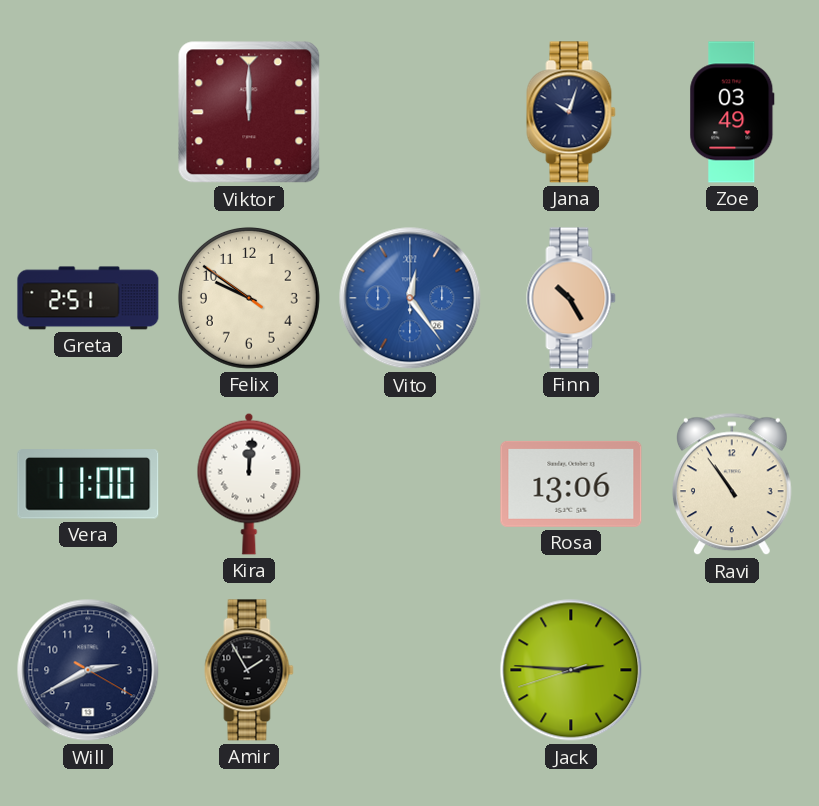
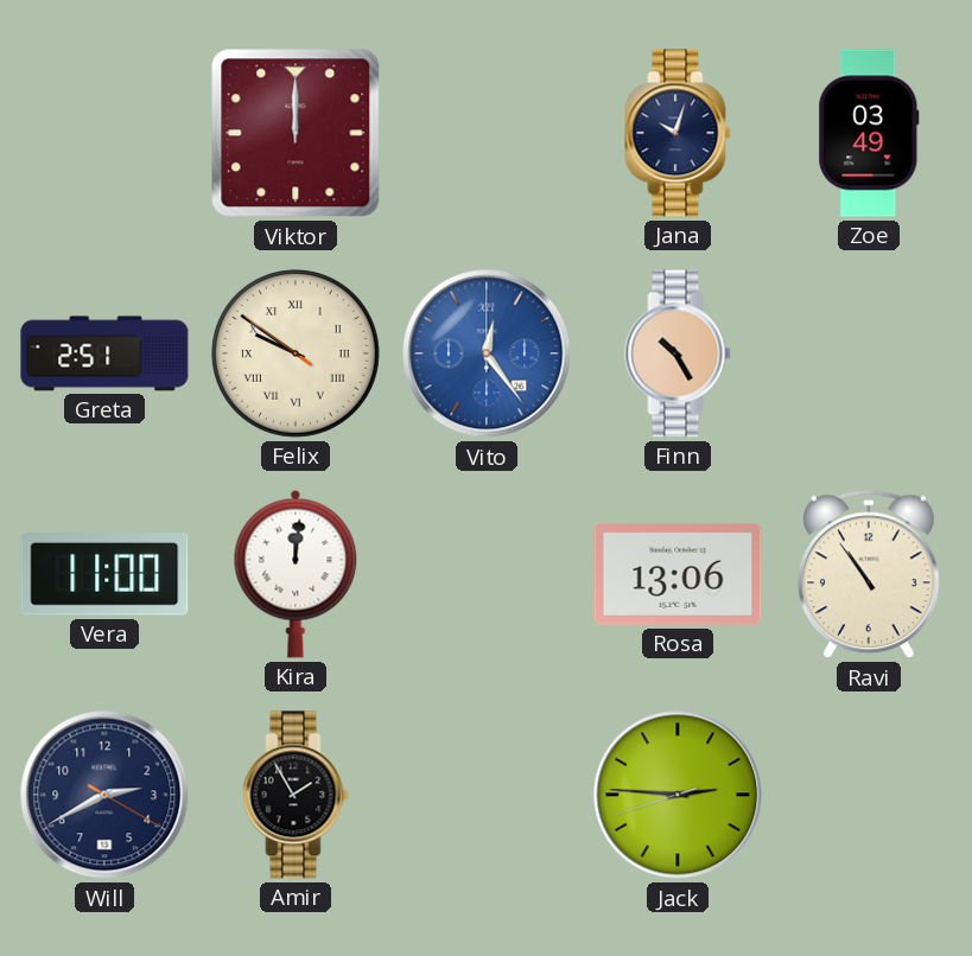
Felix numerals: Arabic -> Roman
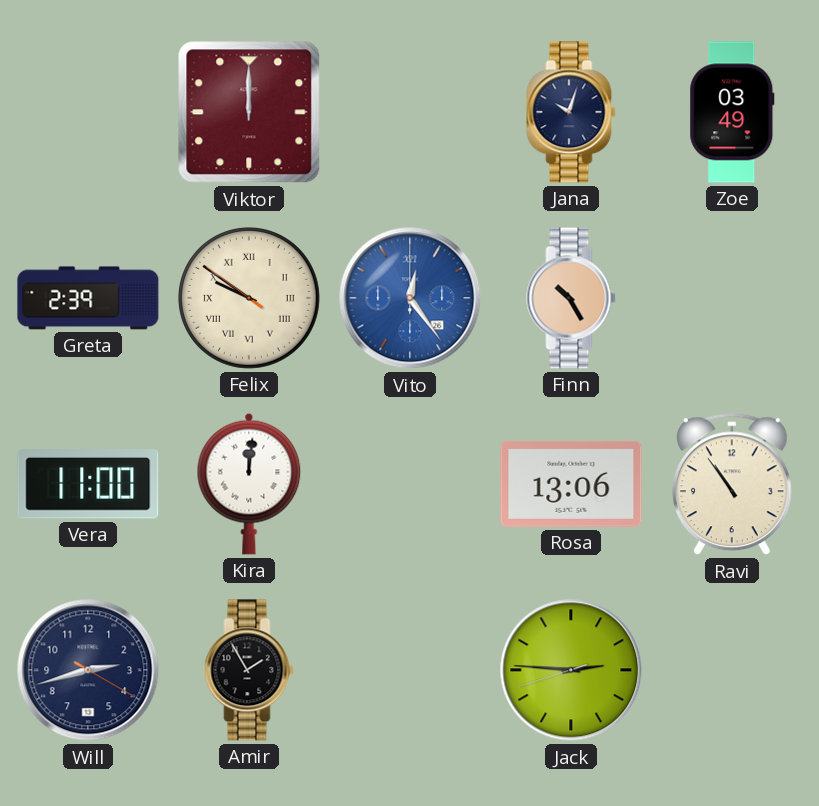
Greta: 2:51 -> 2:39
Will: 2:40 -> 2:42
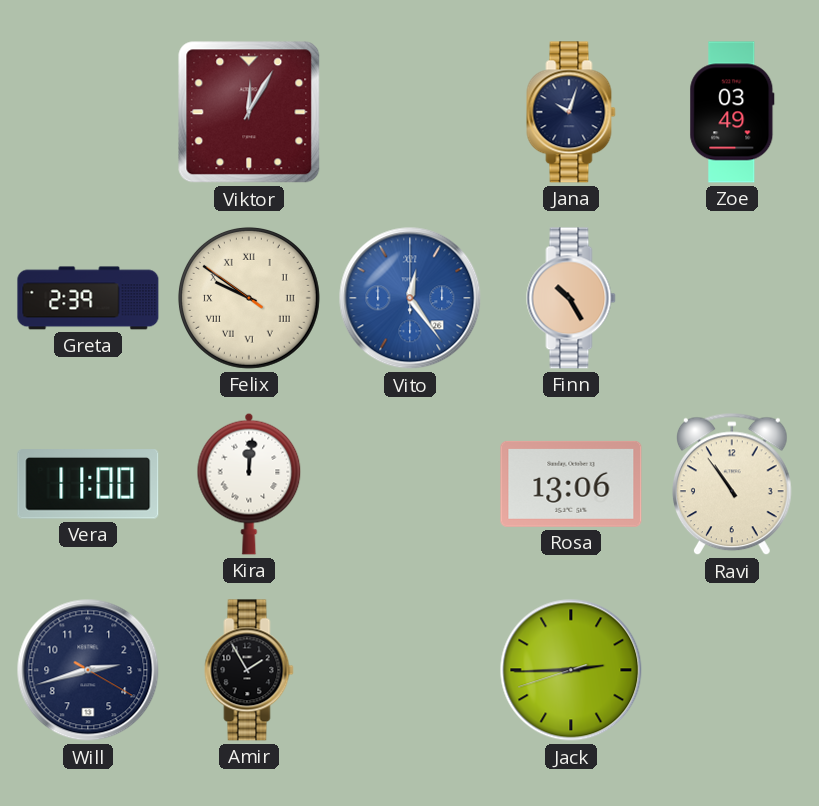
Viktor: 12:00 -> 12:05
Jack: 2:45 -> 2:44
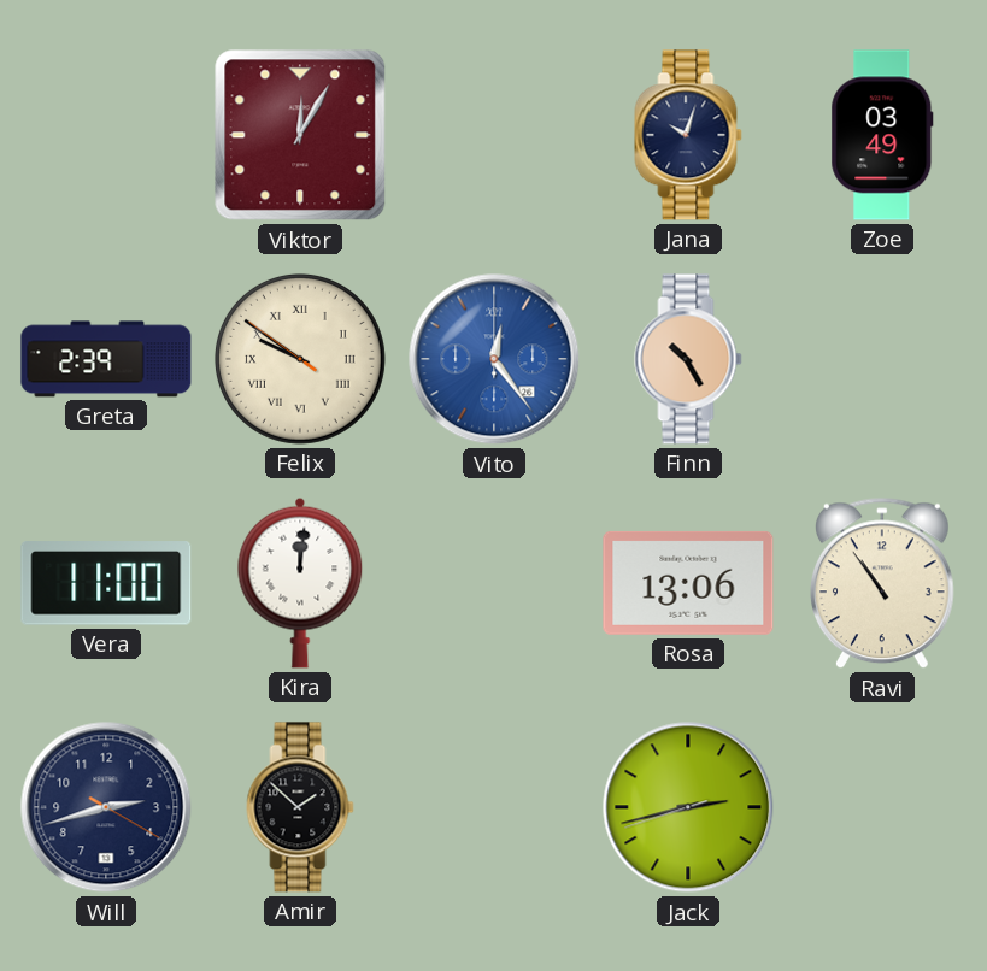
Amir: 1:55 -> 1:52
Jack: 2:44 -> 2:42
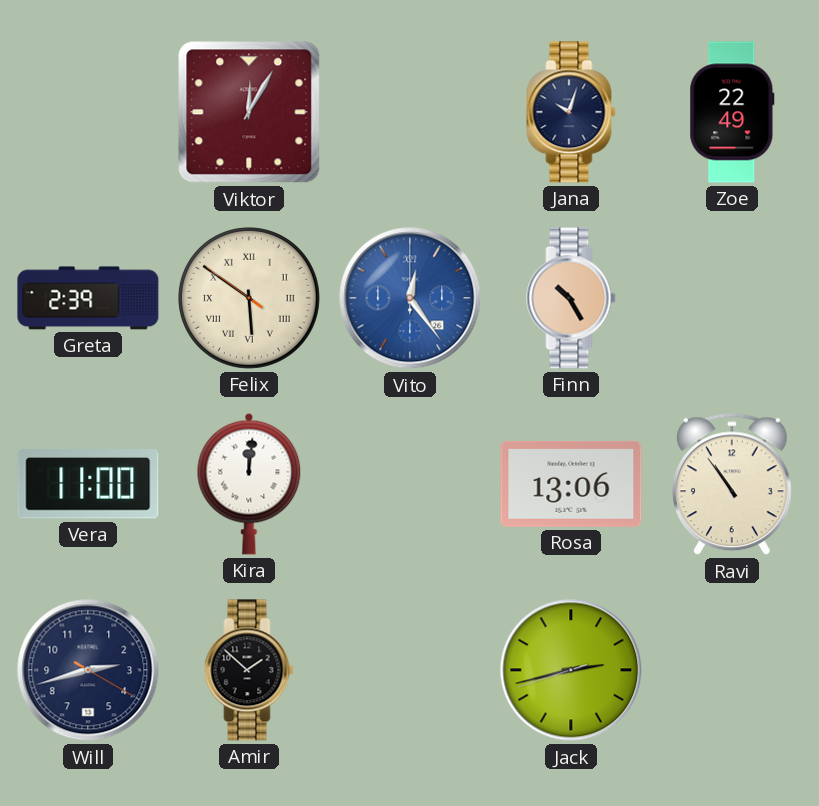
Zoe: 03:49 -> 22:49
Felix: 9:50 -> 5:50
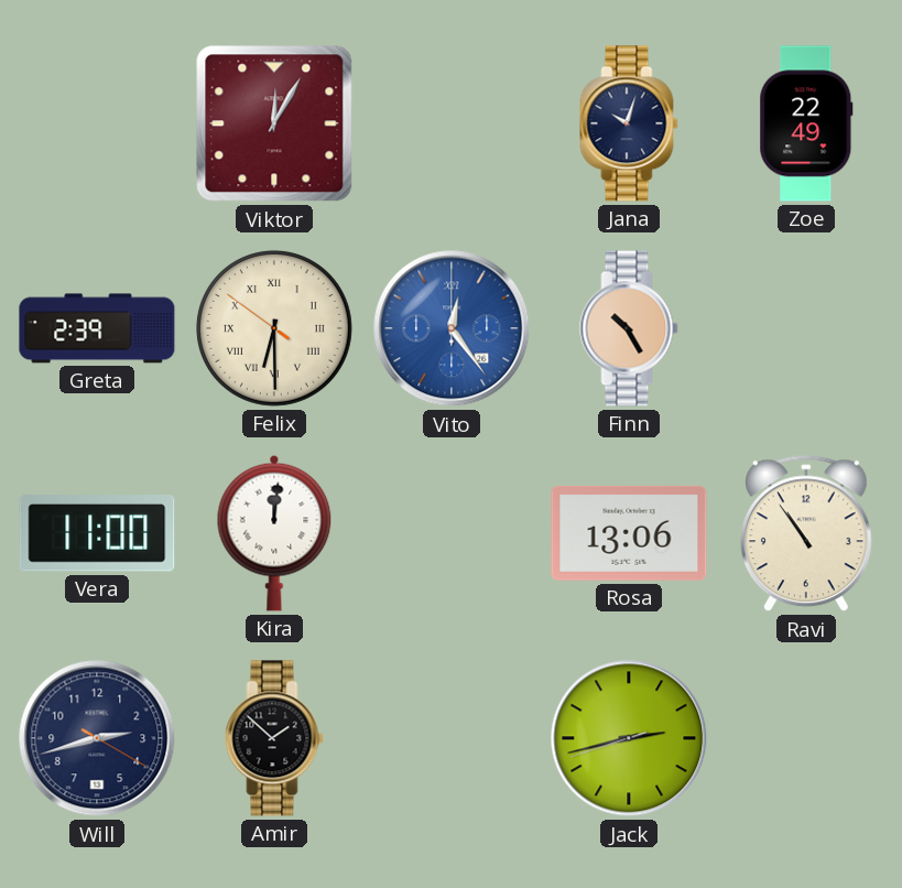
Felix: 5:50 -> 6:29
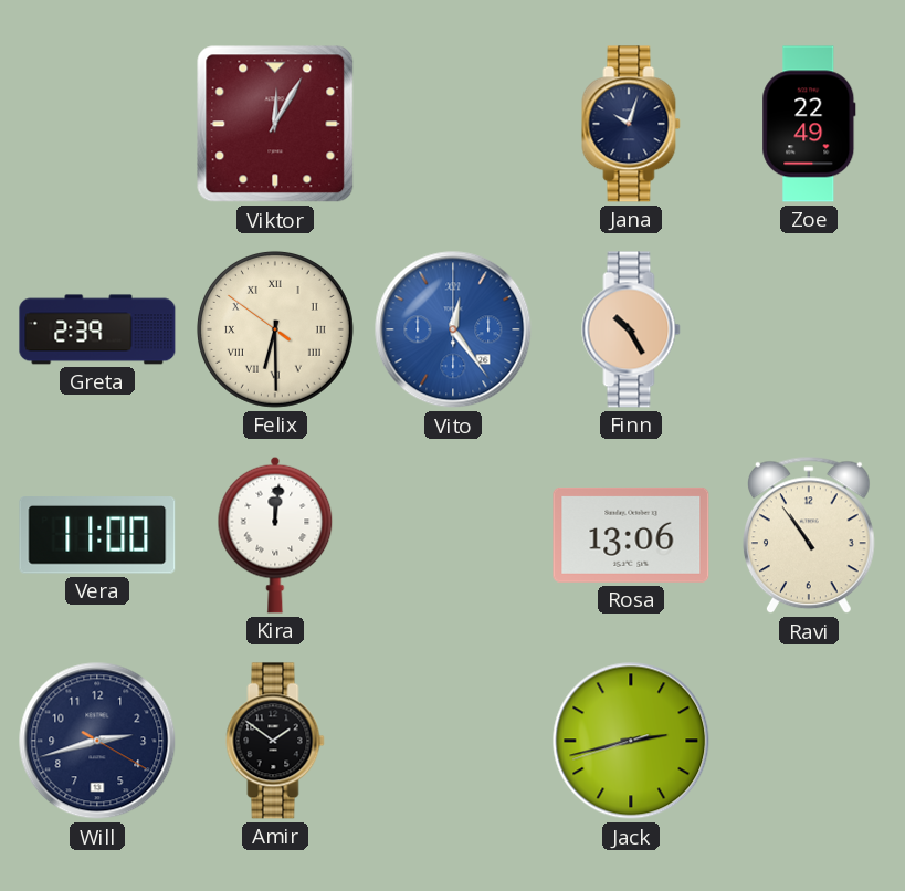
Amir: 1:52 -> 1:51
